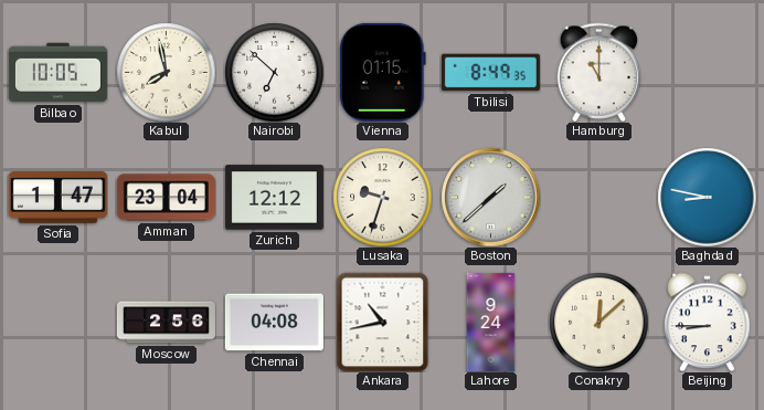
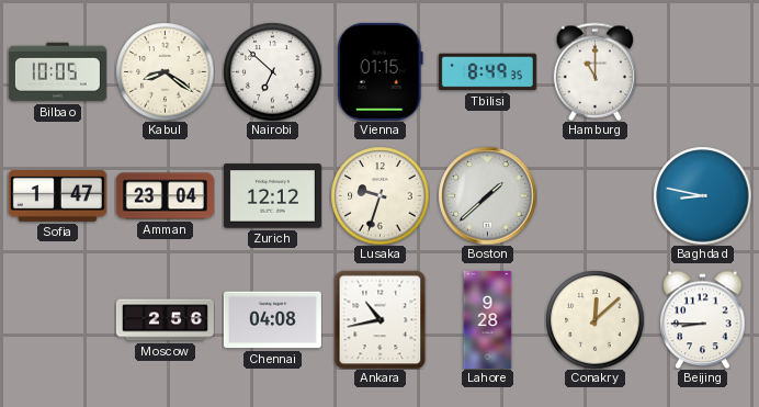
Kabul: 7:58 -> 8:21
Lahore: 9:24 -> 9:28
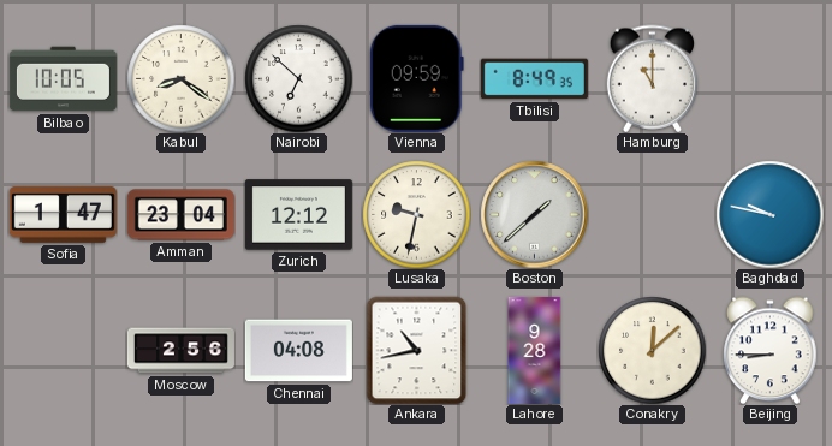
Vienna: 01:15 -> 09:59
Lusaka: 9:33 -> 9:32
Baghdad: 8:47 -> 9:47
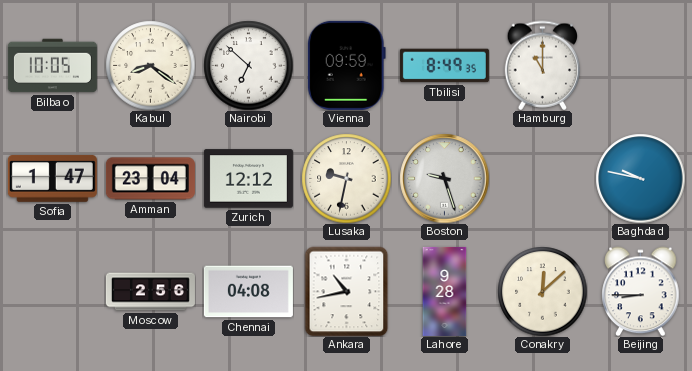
Boston: 1:38 -> 9:27
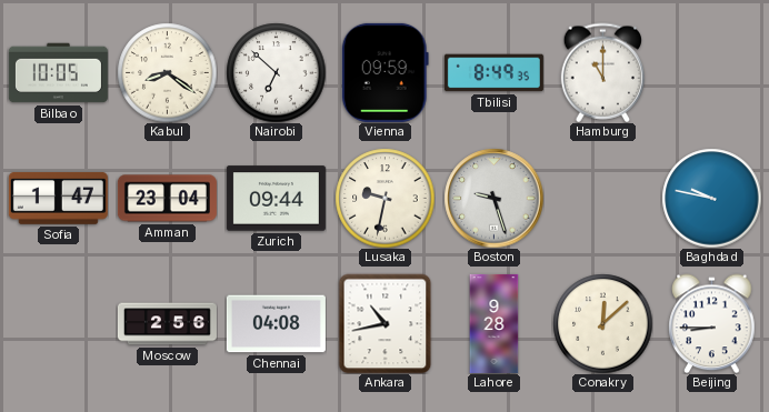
Zurich: 12:12 -> 09:44
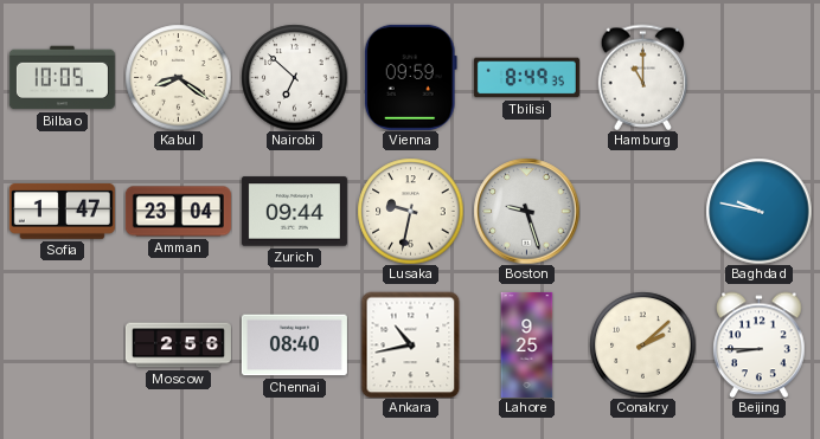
Chennai: 04:08 -> 08:40
Lahore: 9:28 -> 9:25
Conakry: 12:08 -> 2:08
